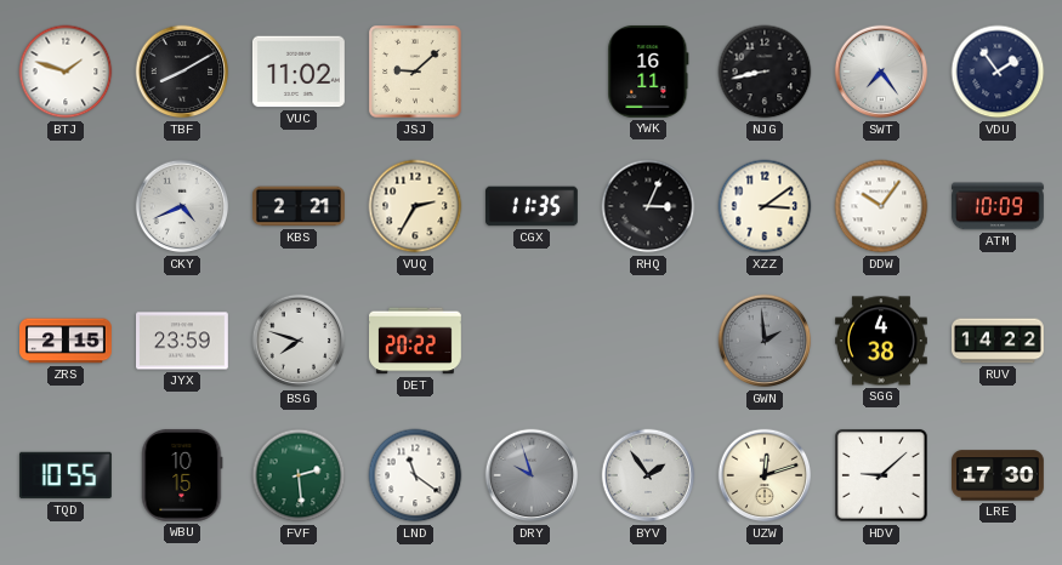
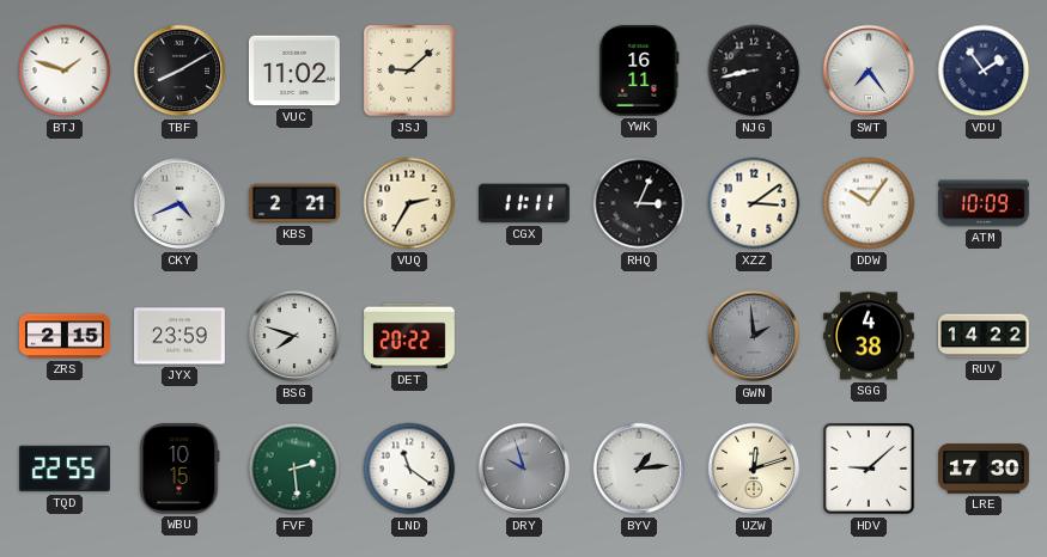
CGX: 11:35 -> 11:11
TQD: 10:55 -> 22:55
BYV: 1:54 -> 1:14
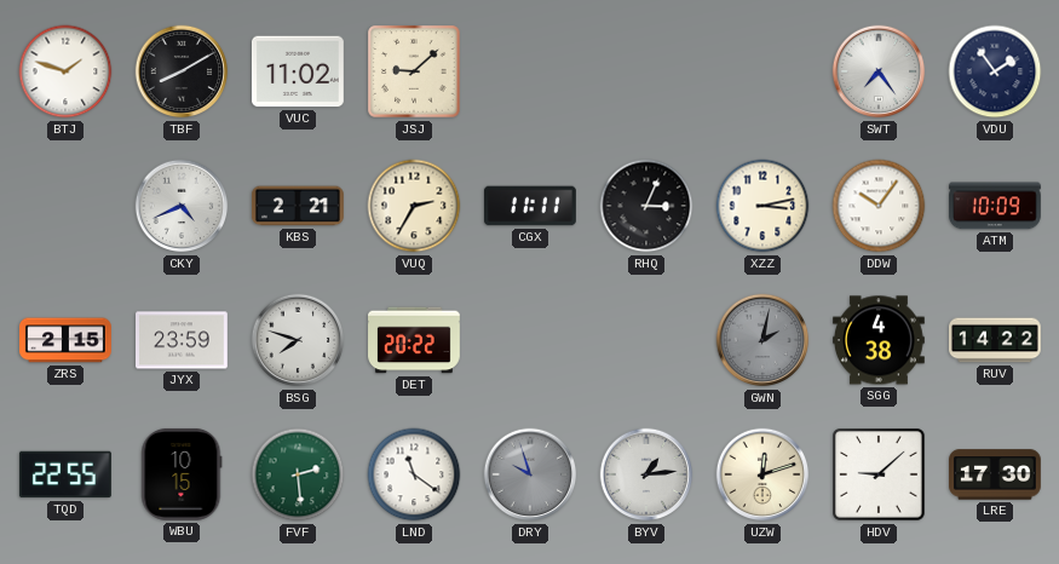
YWK: 16:11 -> none
NJG: 8:43 -> none
XZZ: 3:09 -> 3:13
GWN: 1:59 -> 2:02
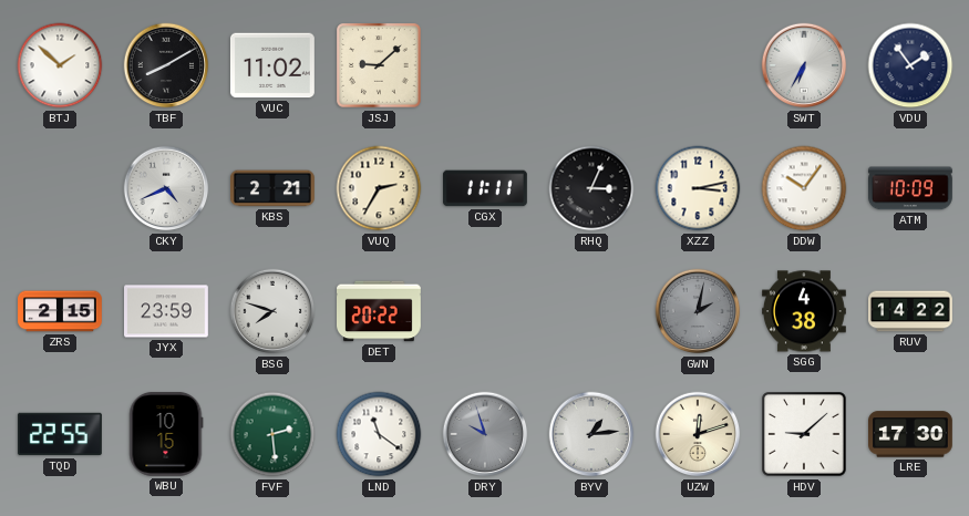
BTJ: 1:48 -> 1:52
SWT: 7:24 -> 6:35
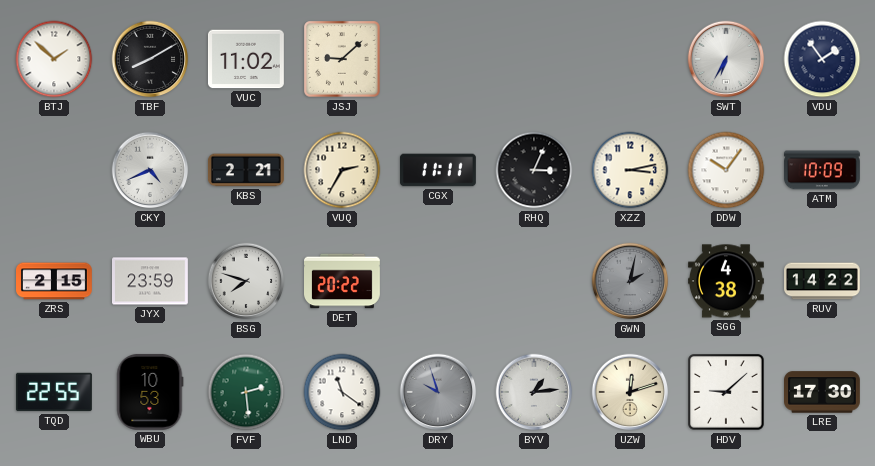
WBU: 10:15 -> 10:53
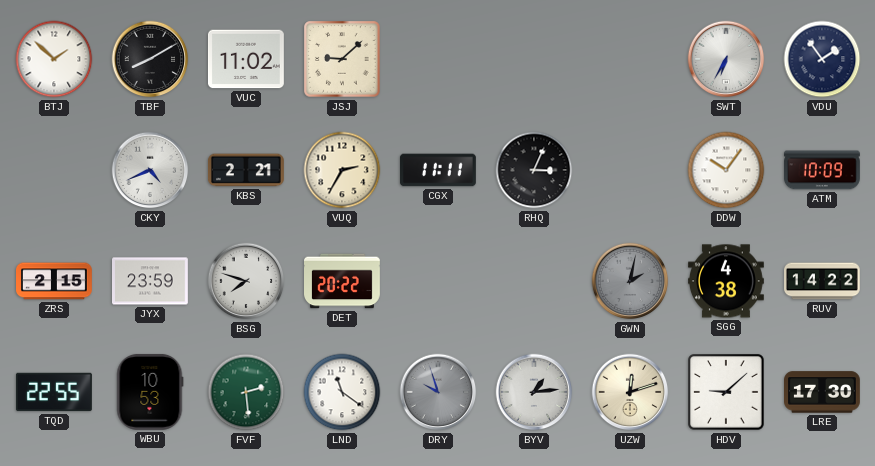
XZZ: 3:13 -> none
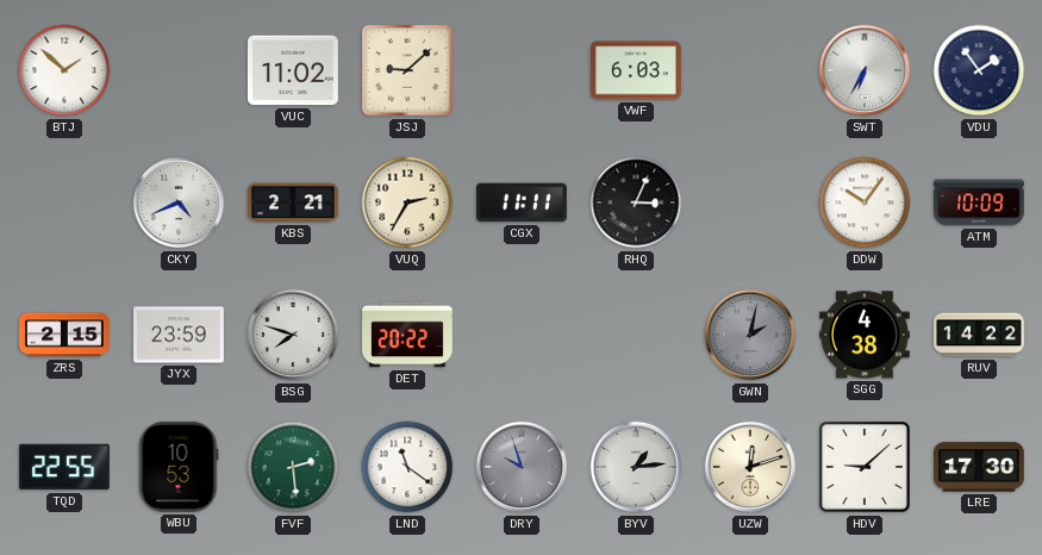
TBF: 8:10 -> none
VWF: none -> 6:03
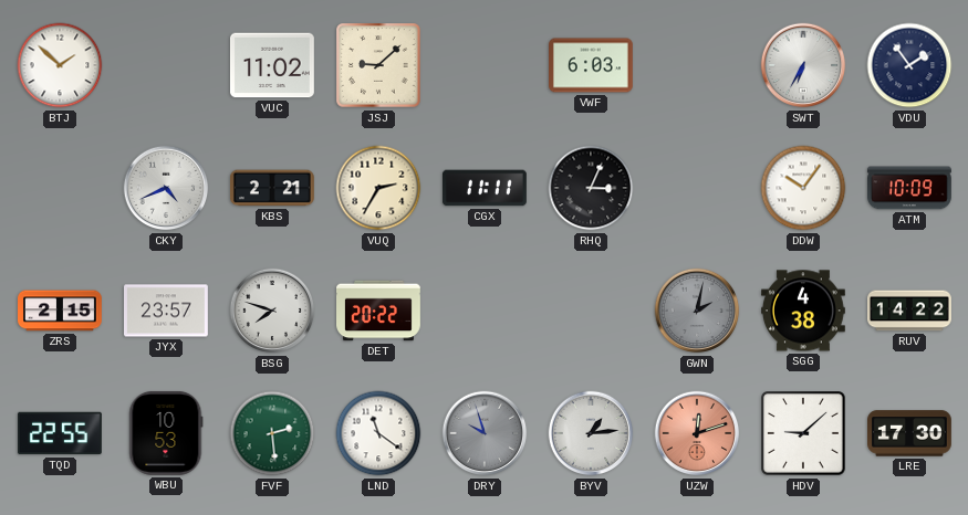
JYX: 23:59 -> 23:57
UZW dial: cream -> salmon
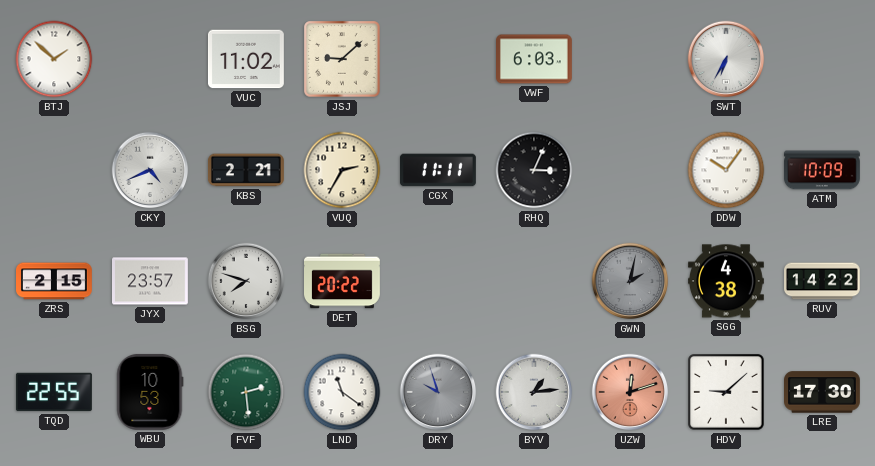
VDU: 1:54 -> none
